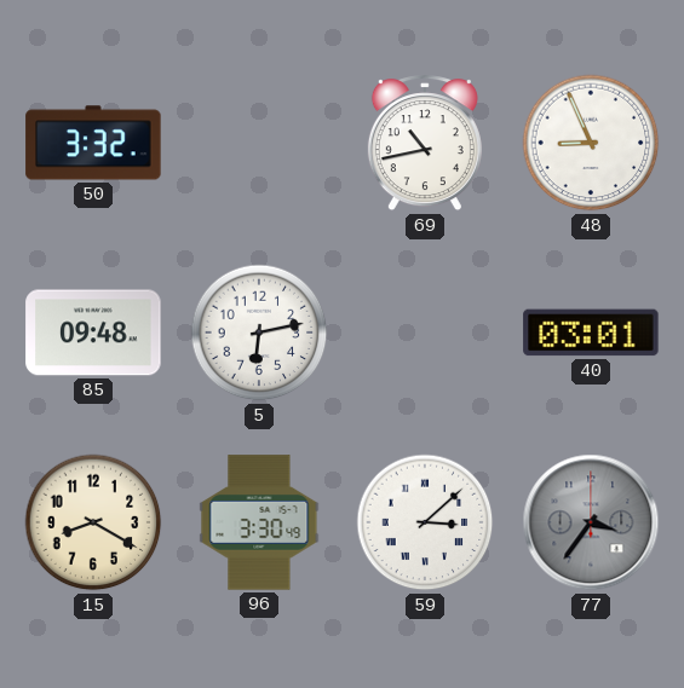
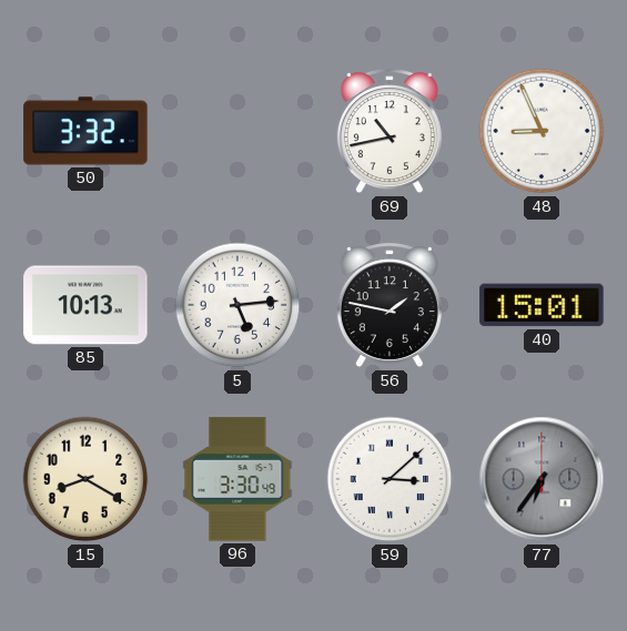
85: 09:48 -> 10:13
5: 6:13 -> 5:14
56: none -> 1:47
40: 03:01 -> 15:01
77: 3:36 -> 6:36
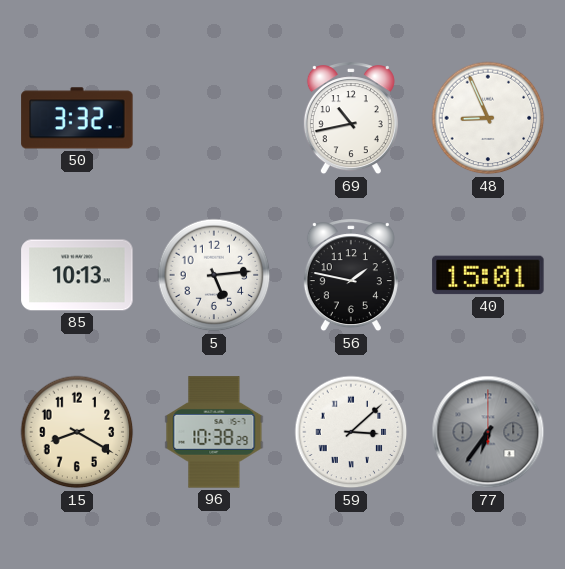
96: 3:30 -> 10:38
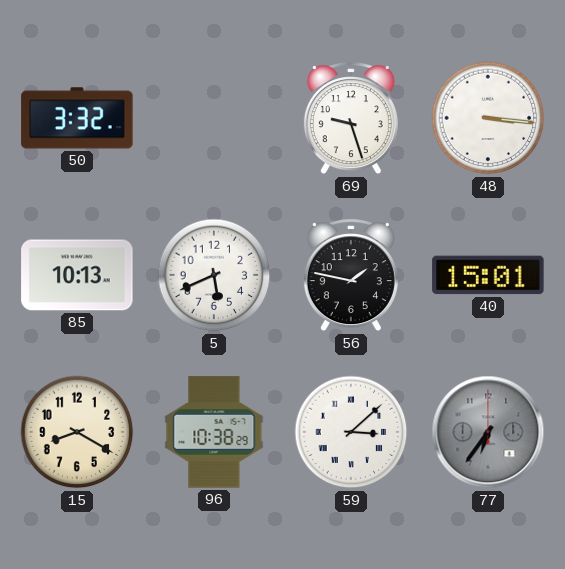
69: 10:43 -> 9:27
48: 8:56 -> 3:16
5: 5:14 -> 5:41
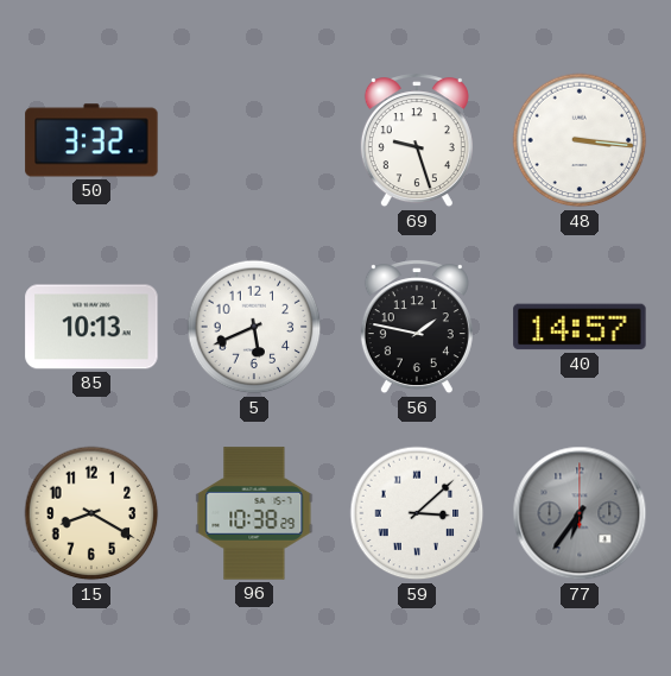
40: 15:01 -> 14:57
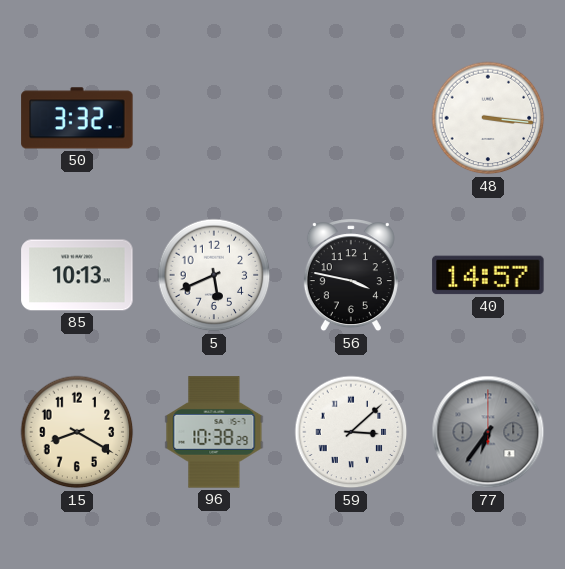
69: 9:27 -> none
56: 1:47 -> 3:47
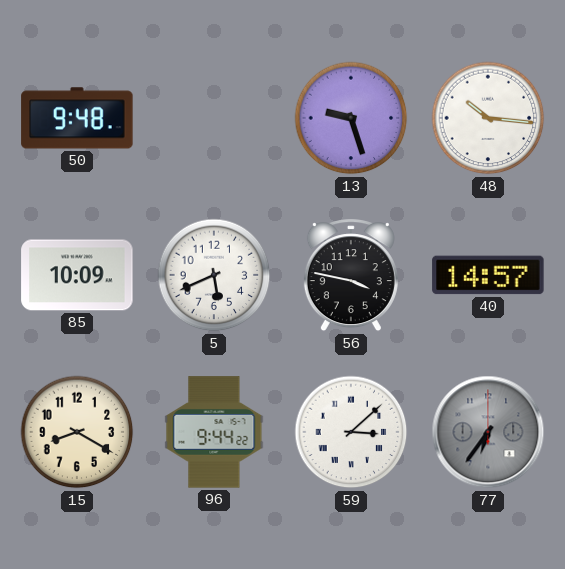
50: 3:32 -> 9:48
13: none -> 9:27
48: 3:16 -> 10:16
85: 10:13 -> 10:09
96: 10:38 -> 9:44
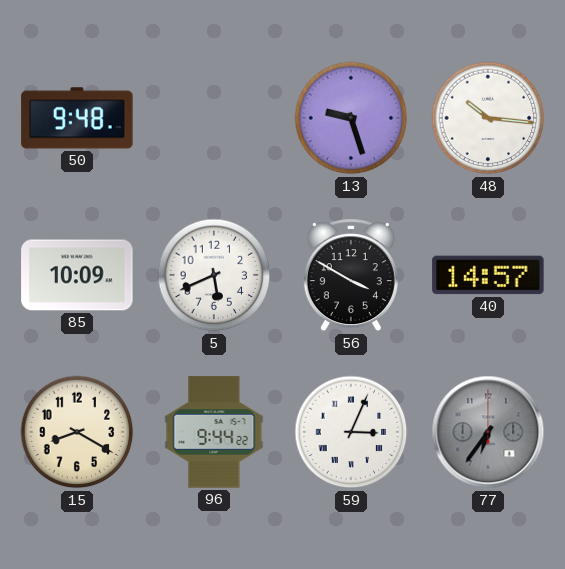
56: 3:47 -> 3:50
59: 3:08 -> 3:04
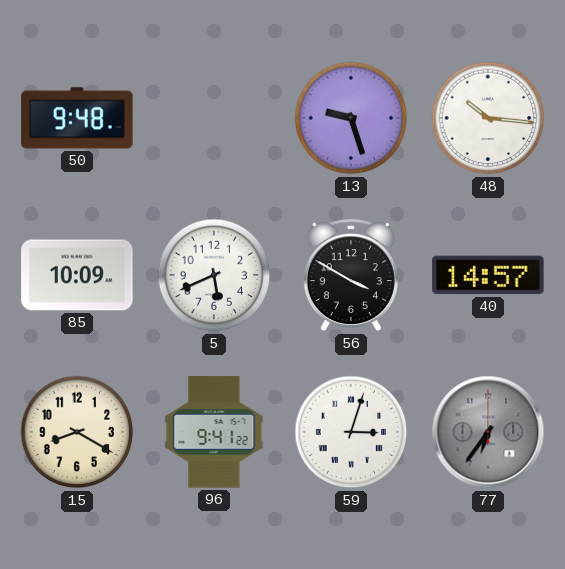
96: 9:44 -> 9:41
59: 3:04 -> 3:03
